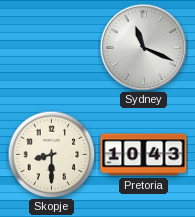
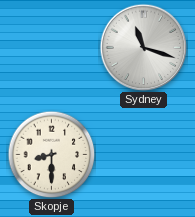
Sydney: 11:19 -> 11:18
Pretoria: 10:43 -> none
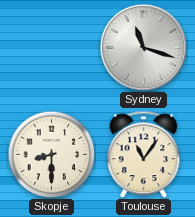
Toulouse: none -> 11:06
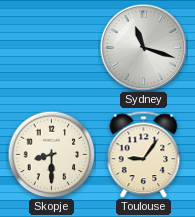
Toulouse: 11:06 -> 9:06
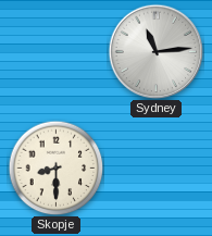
Sydney: 11:18 -> 11:14
Toulouse: 9:06 -> none
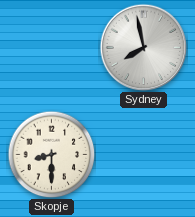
Sydney: 11:14 -> 7:58
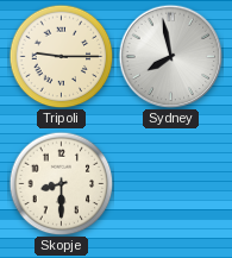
Tripoli: none -> 9:15
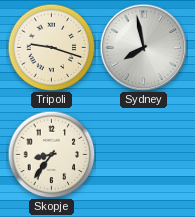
Tripoli: 9:15 -> 9:18
Skopje: 8:30 -> 8:36
